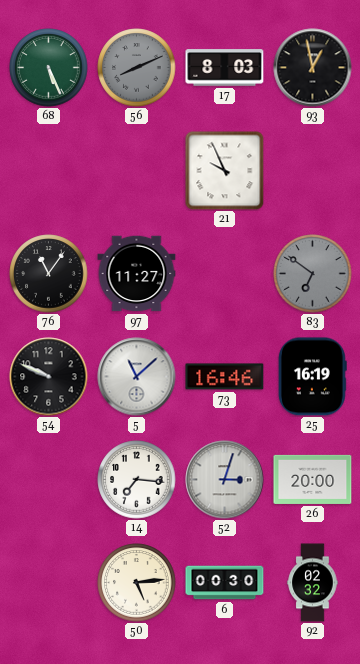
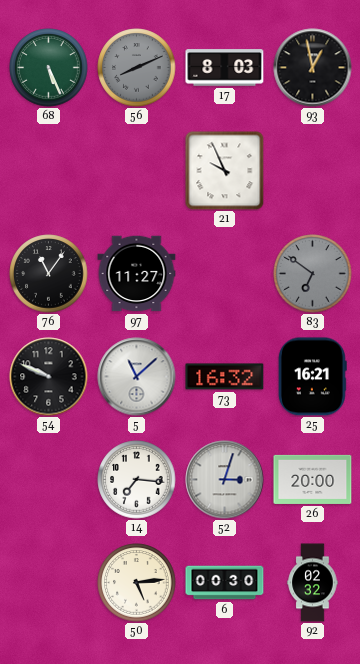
73: 16:46 -> 16:32
25: 16:19 -> 16:21
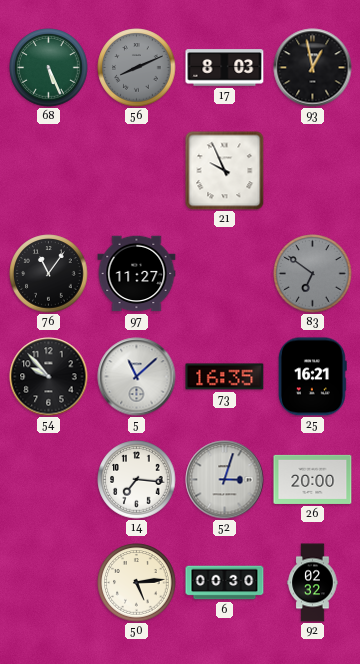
54: 9:49 -> 9:53
73: 16:32 -> 16:35
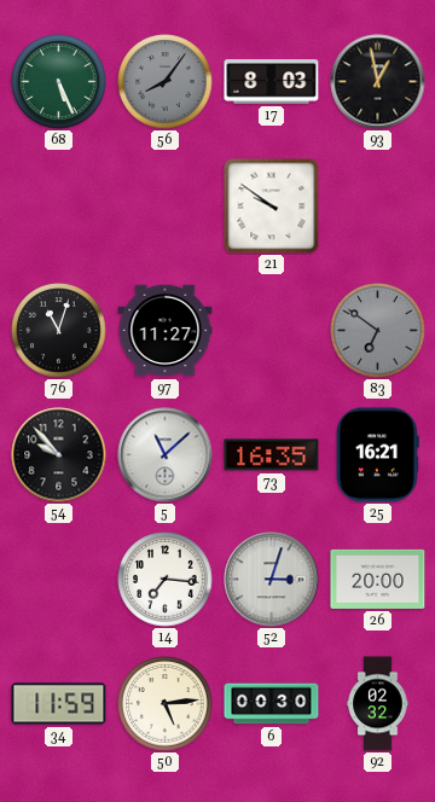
56: 8:11 -> 8:06
21: 9:56 -> 9:51
76: 11:06 -> 11:03
34: none -> 11:59
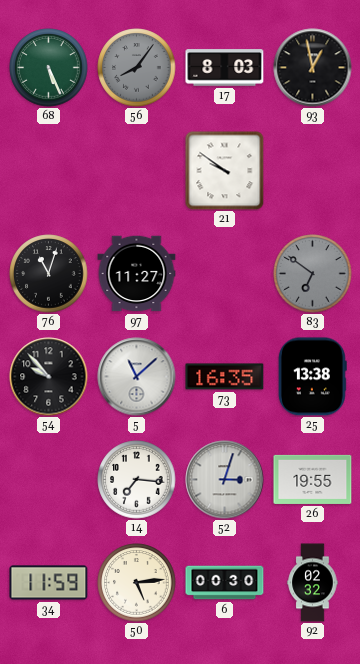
25: 16:21 -> 13:38
26: 20:00 -> 19:55
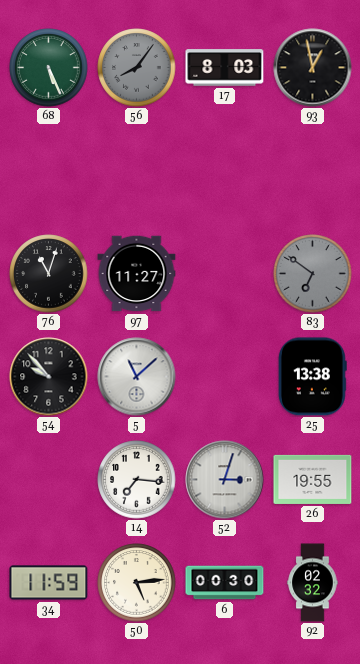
21: 9:51 -> none
73: 16:35 -> none
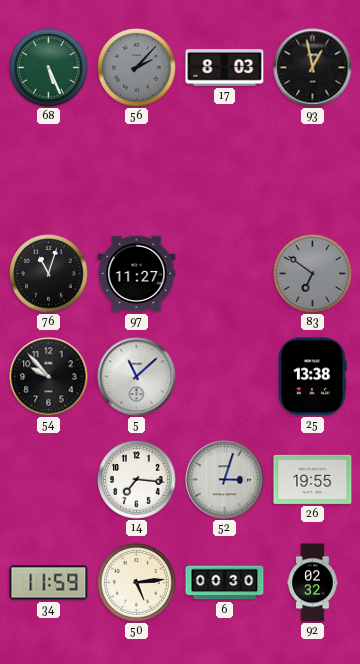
56: 8:06 -> 2:07
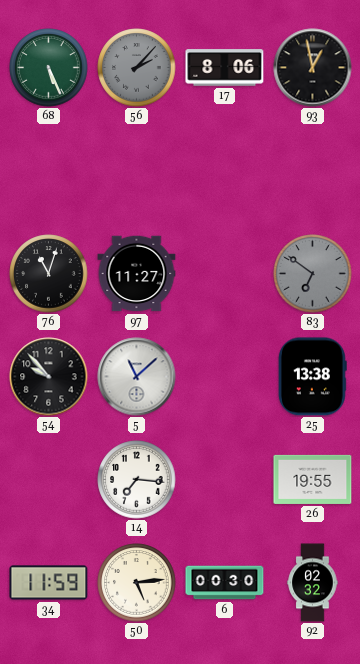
17: 8:03 -> 8:06
52: 3:03 -> none
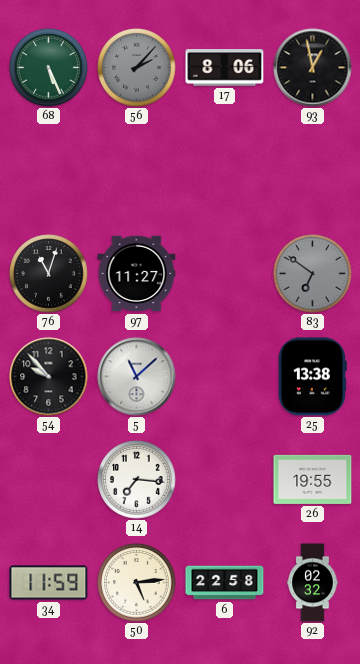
6: 00:30 -> 22:58
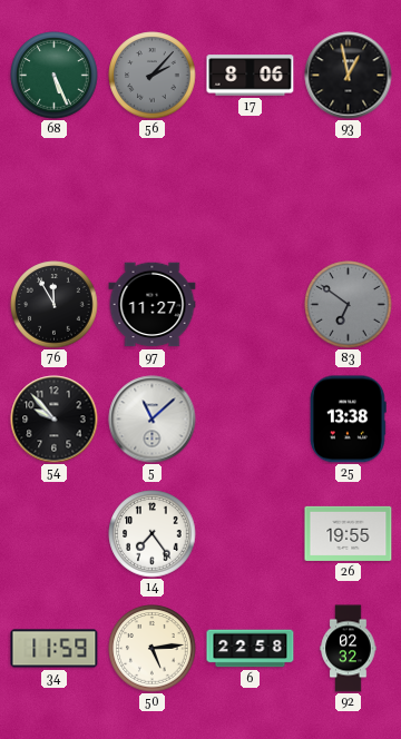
76: 11:03 -> 11:55
14: 7:16 -> 7:24
